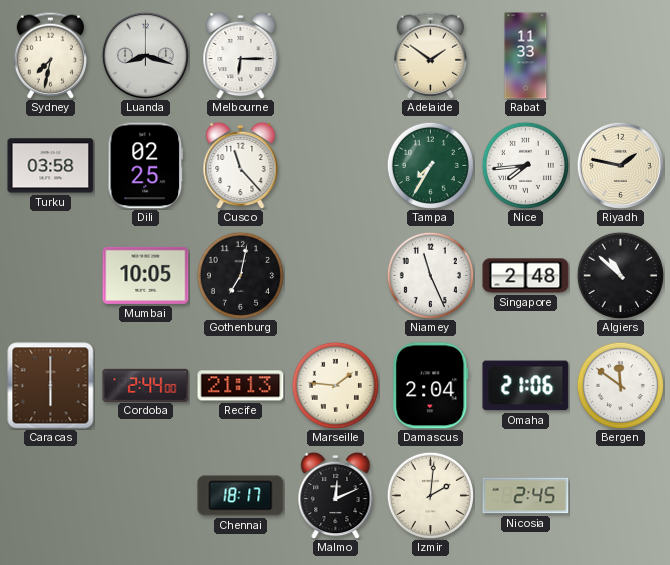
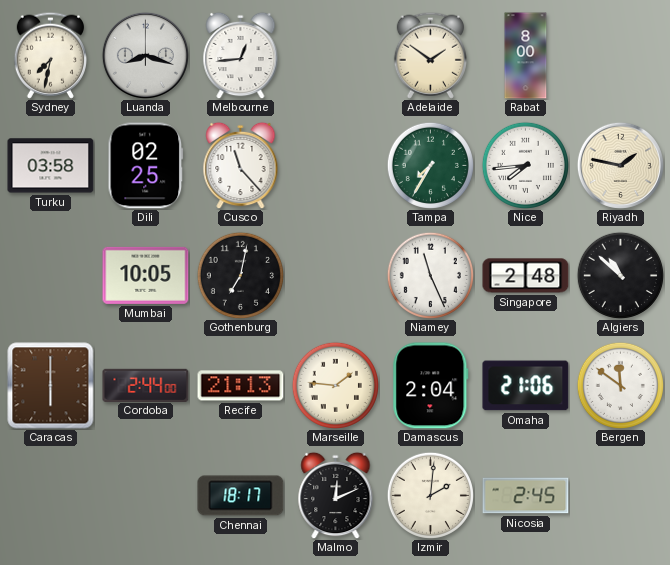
Melbourne: 6:15 -> 12:44
Rabat: 11:33 -> 8:00
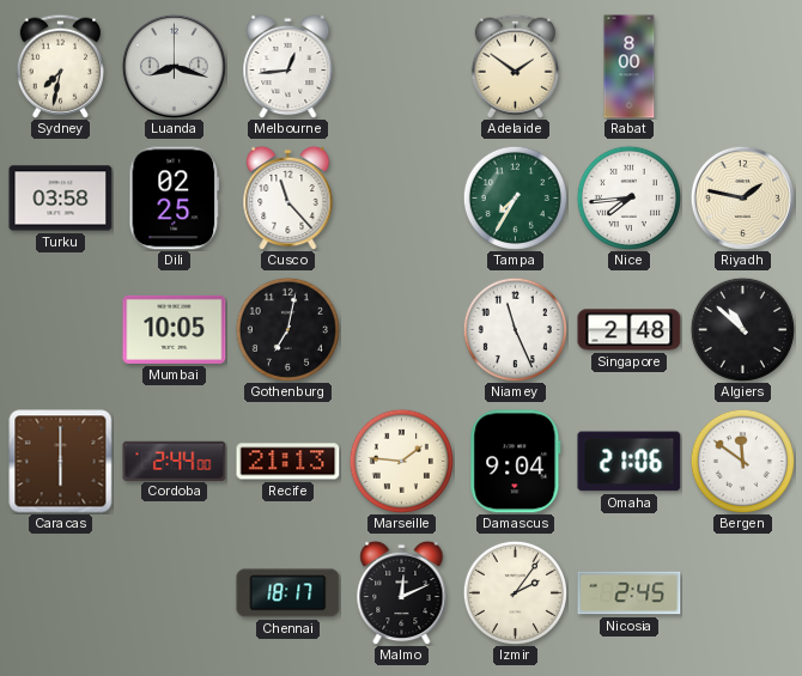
Damascus: 2:04 -> 9:04
Izmir: 2:01 -> 2:06
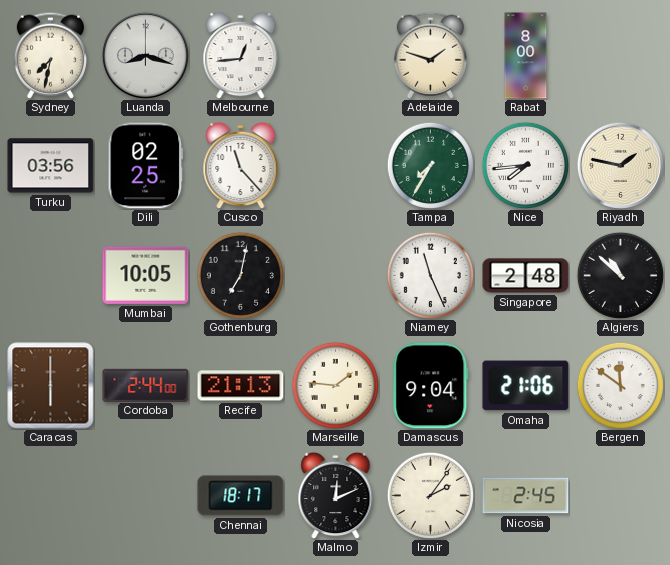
Adelaide: 1:51 -> 1:48
Turku: 03:58 -> 03:56
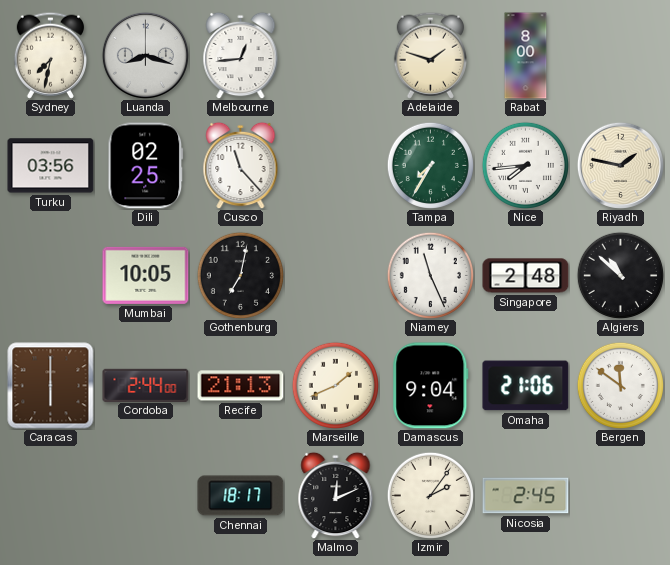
Marseille: 1:46 -> 1:41
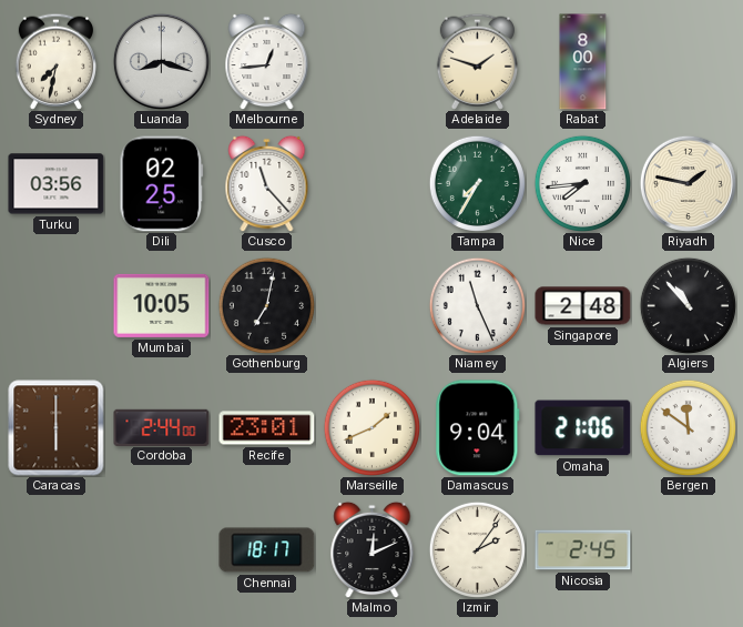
Algiers: 10:52 -> 10:53
Recife: 21:13 -> 23:01
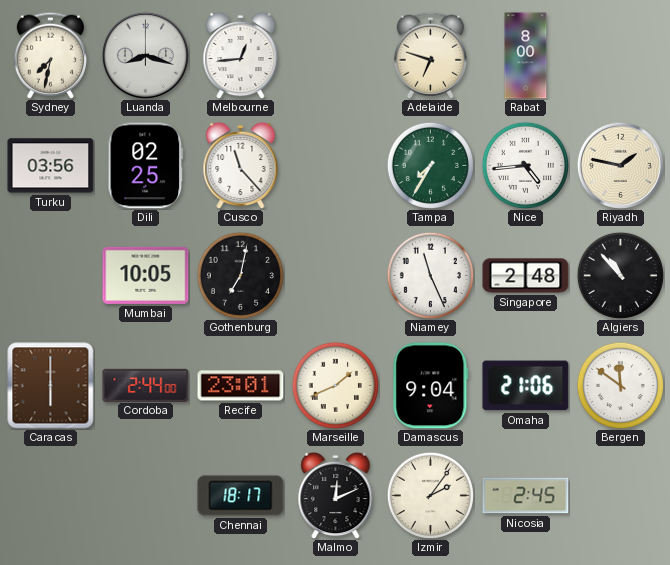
Adelaide: 1:48 -> 6:48
Nice: 7:44 -> 4:44
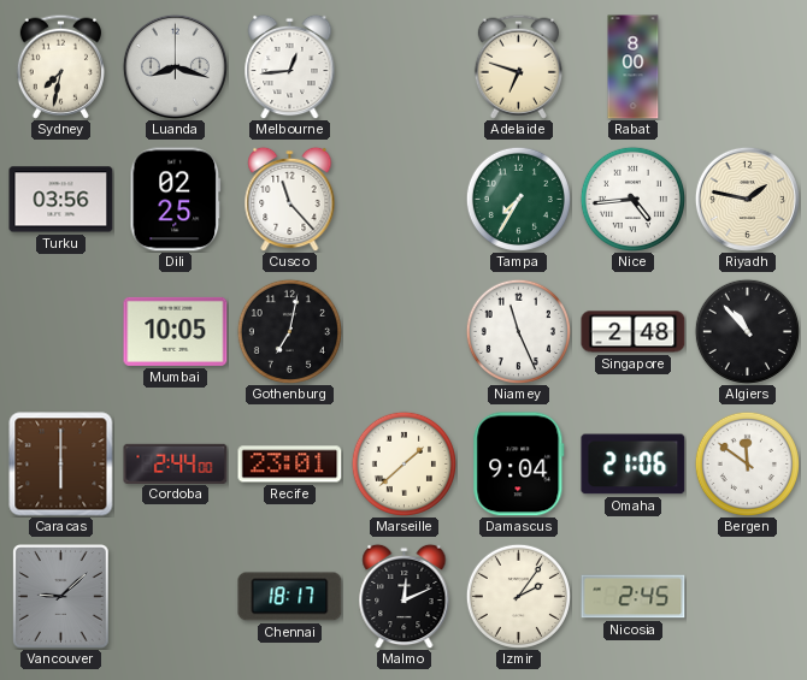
Marseille: 1:41 -> 1:38
Vancouver: none -> 9:08
